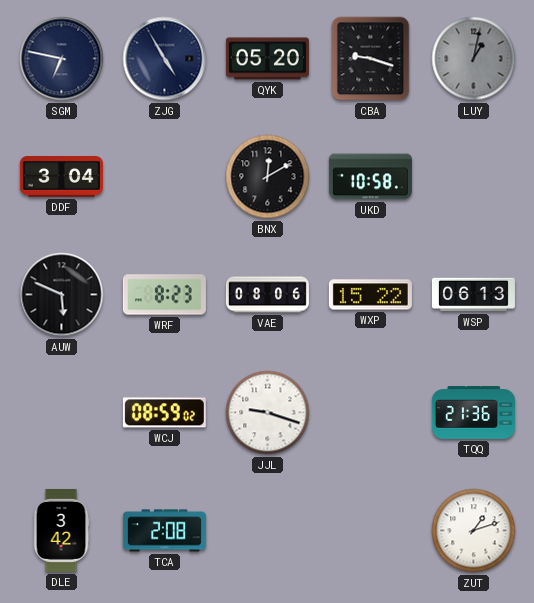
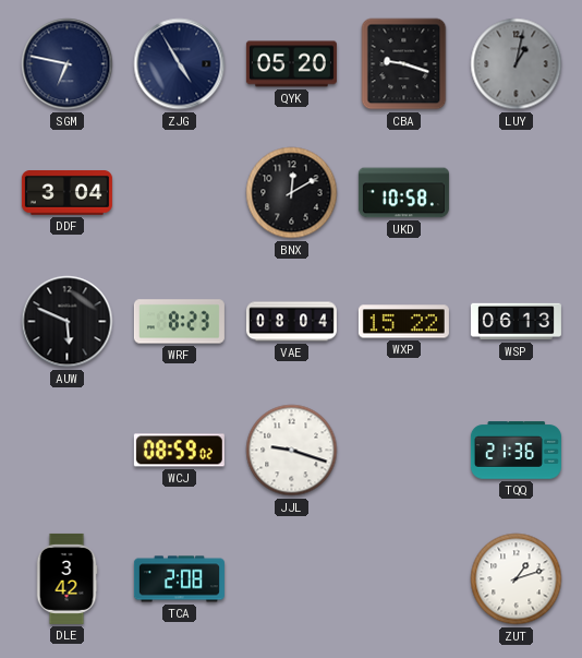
VAE: 08:06 -> 08:04
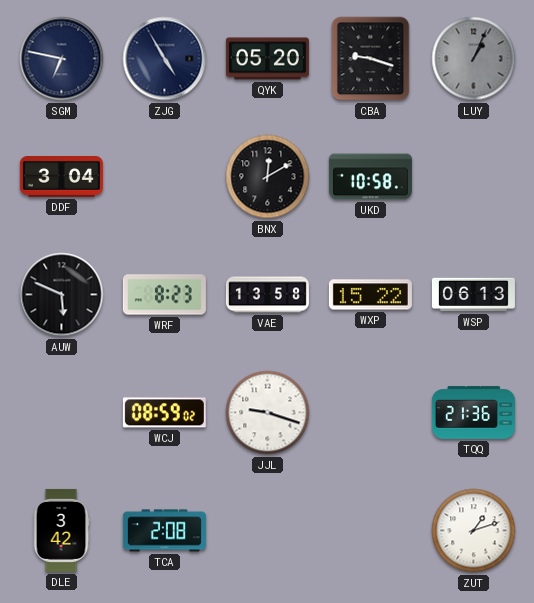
LUY: 1:02 -> 1:04
VAE: 08:04 -> 13:58
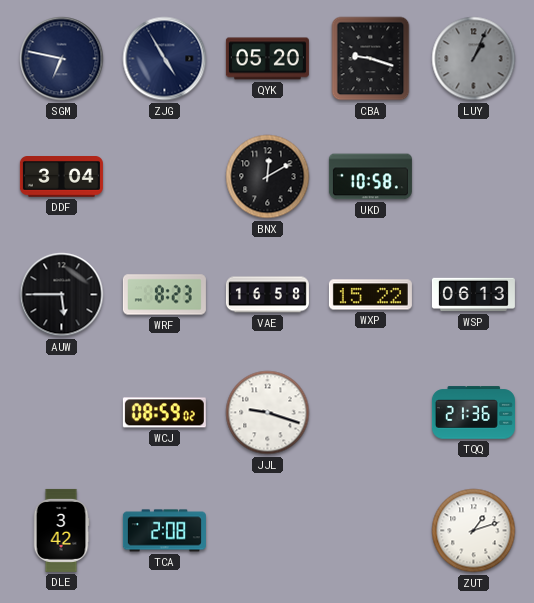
AUW: 5:49 -> 5:45
VAE: 13:58 -> 16:58
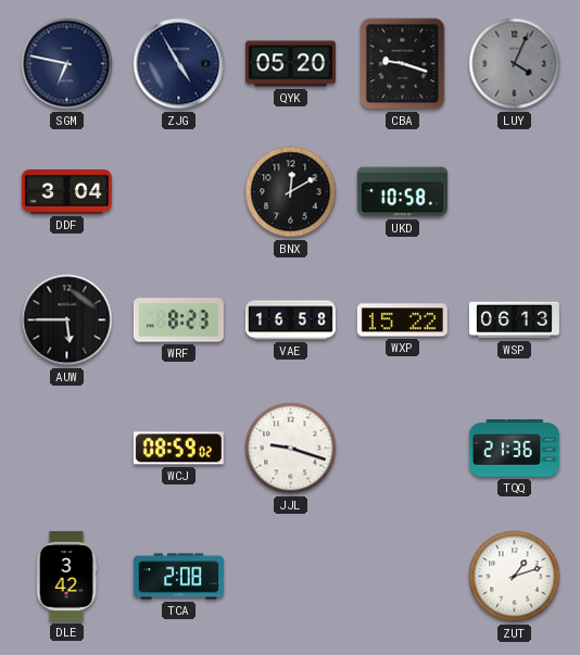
LUY: 1:04 -> 4:04
